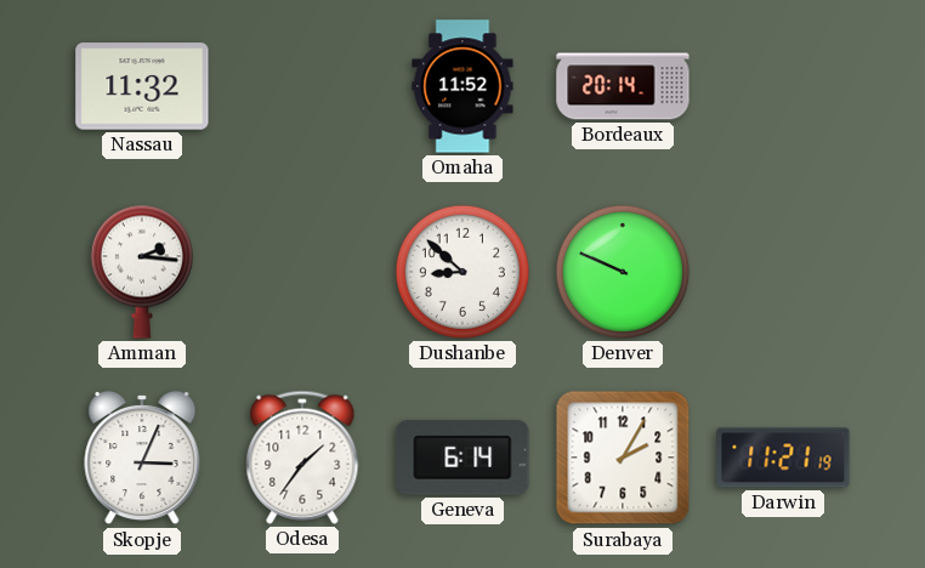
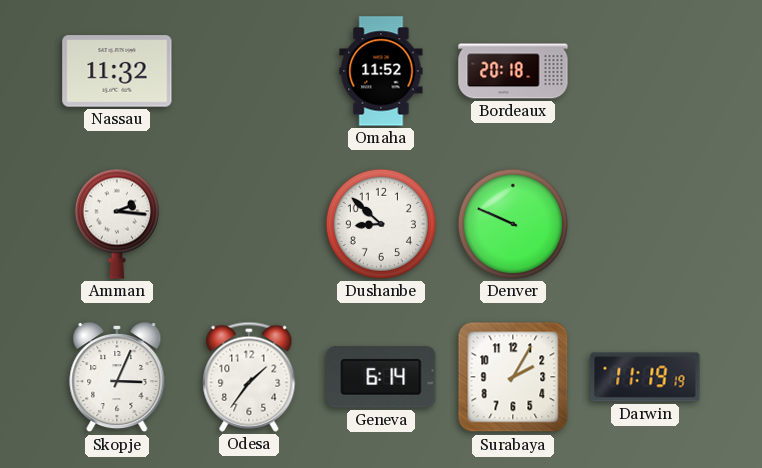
Bordeaux: 20:14 -> 20:18
Darwin: 11:21 -> 11:19
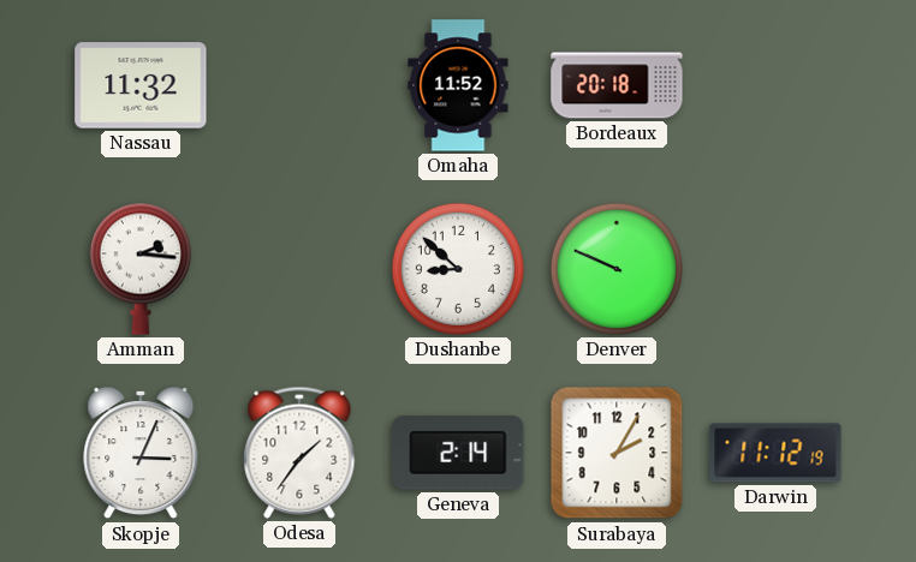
Geneva: 6:14 -> 2:14
Darwin: 11:19 -> 11:12
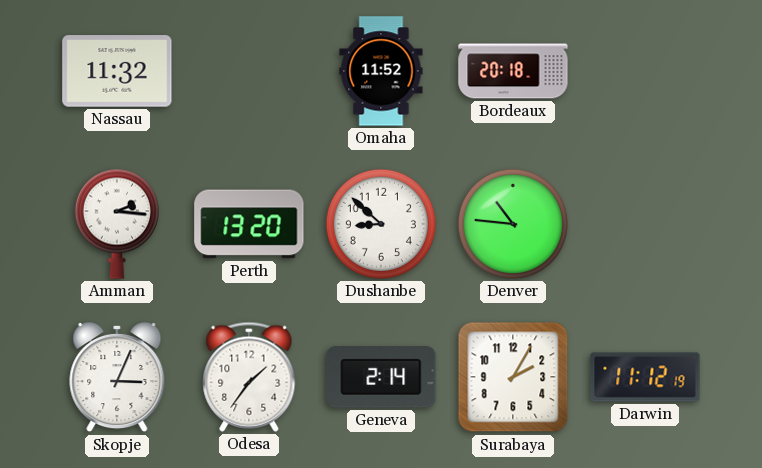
Perth: none -> 13:20
Denver: 9:49 -> 10:46
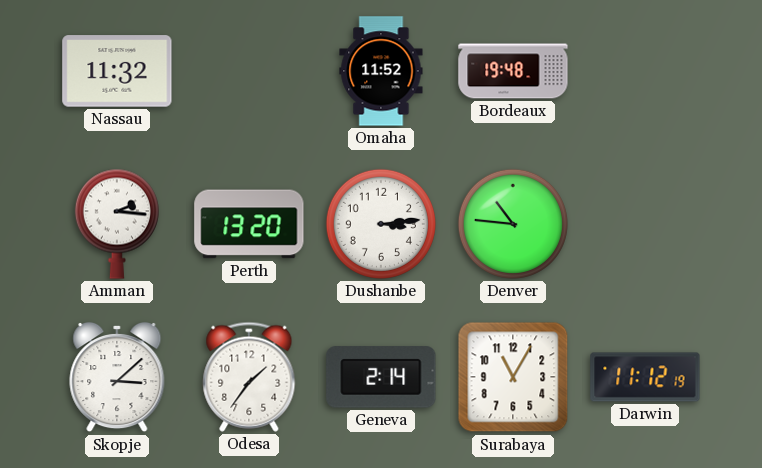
Bordeaux: 20:18 -> 19:48
Dushanbe: 8:52 -> 3:14
Skopje: 3:04 -> 3:08
Surabaya: 2:05 -> 11:05
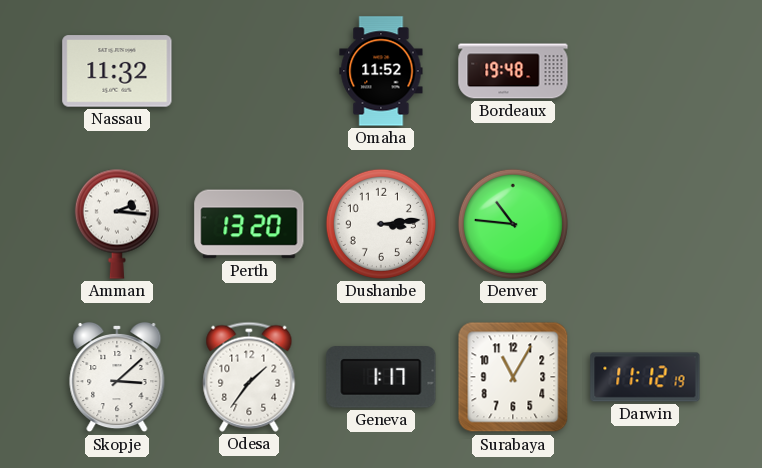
Geneva: 2:14 -> 1:17
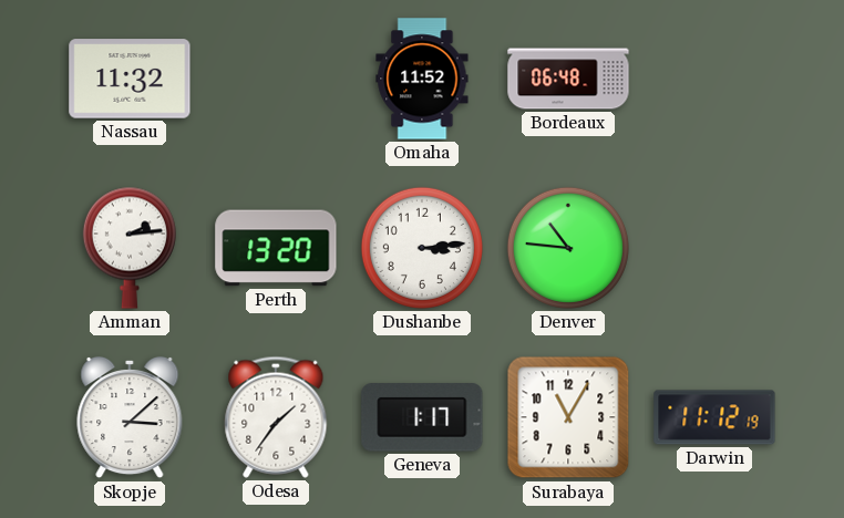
Bordeaux: 19:48 -> 06:48
Amman: 2:16 -> 2:14
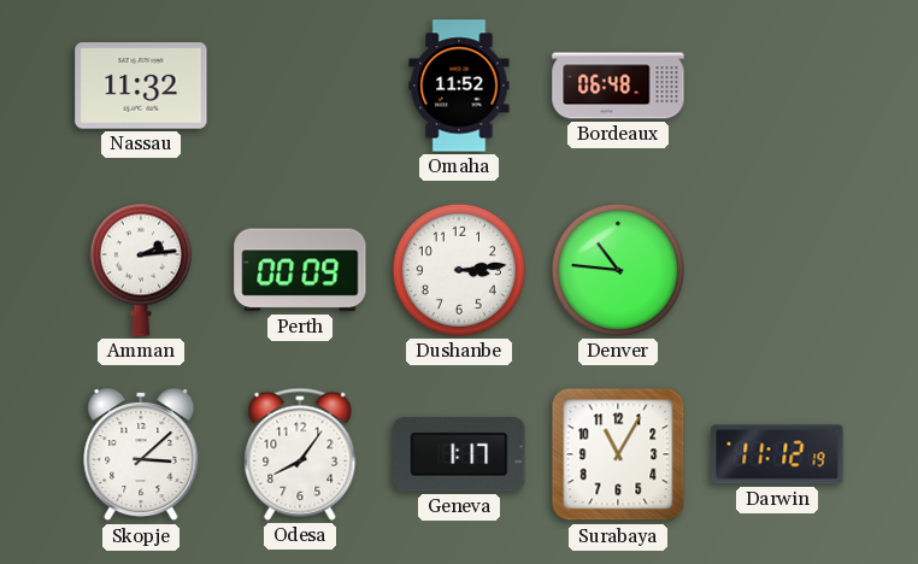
Perth: 13:20 -> 00:09
Odesa: 1:36 -> 8:06
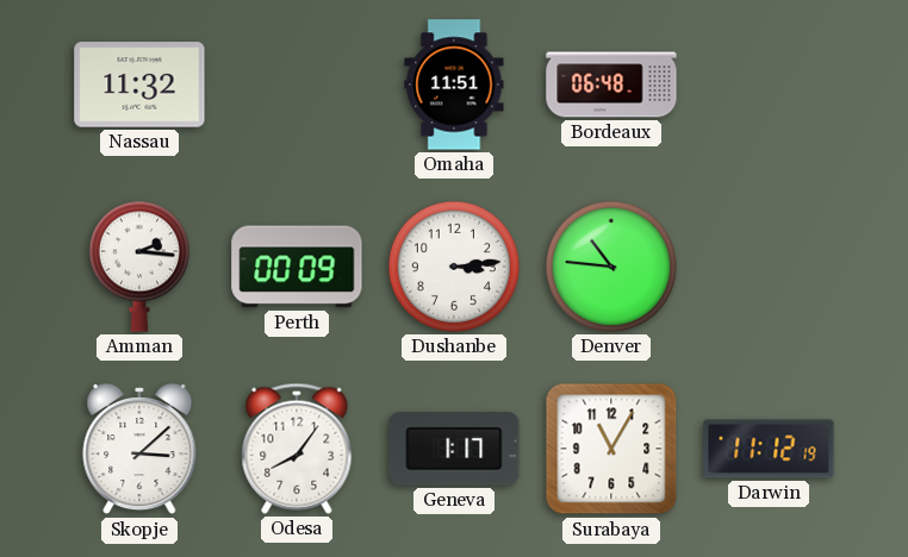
Omaha: 11:52 -> 11:51
Amman: 2:14 -> 2:16
